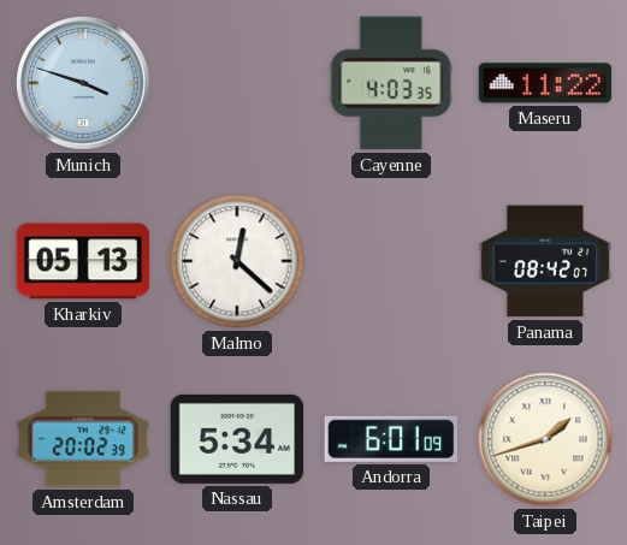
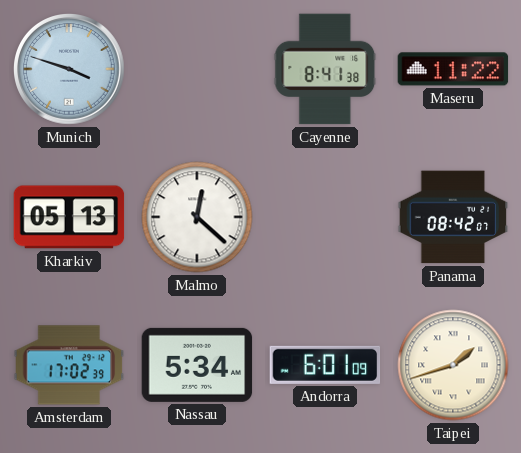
Cayenne: 4:03 -> 8:41
Amsterdam: 20:02 -> 17:02
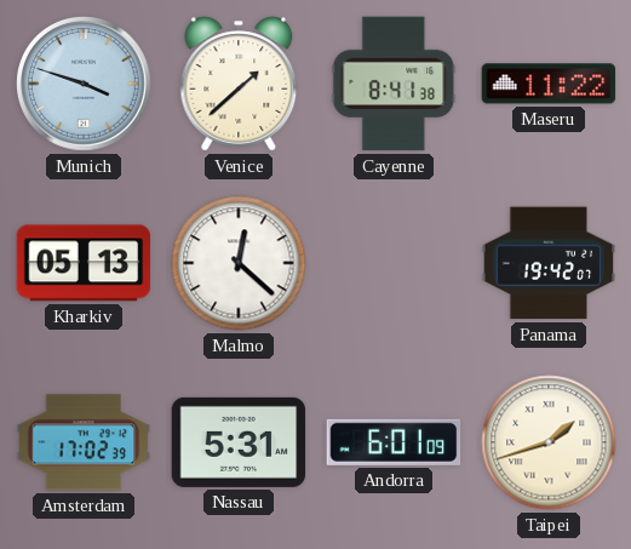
Venice: none -> 1:38
Panama: 08:42 -> 19:42
Nassau: 5:34 -> 5:31
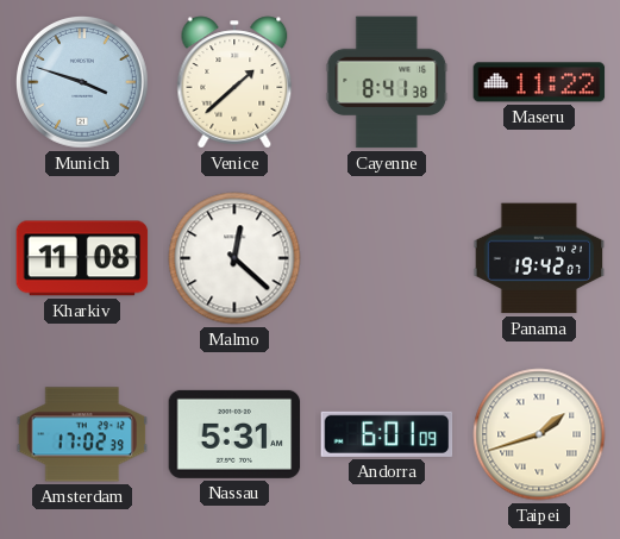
Kharkiv: 05:13 -> 11:08
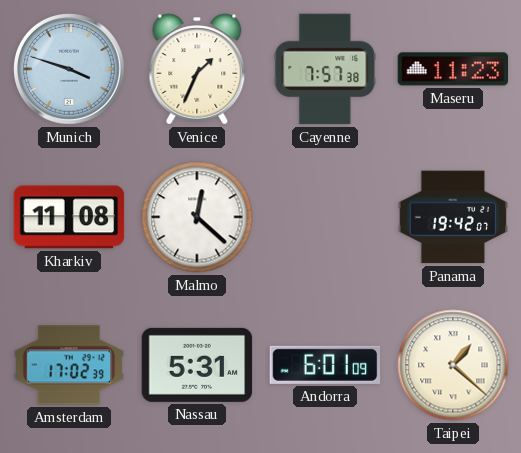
Venice: 1:38 -> 1:34
Cayenne: 8:41 -> 7:57
Maseru: 11:22 -> 11:23
Taipei: 1:42 -> 1:22
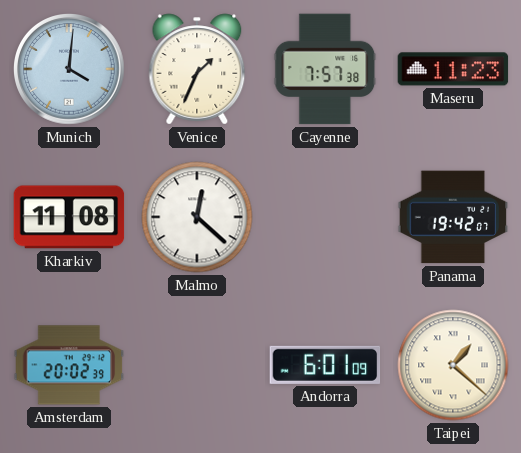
Munich: 3:48 -> 4:01
Amsterdam: 17:02 -> 20:02
Nassau: 5:31 -> none
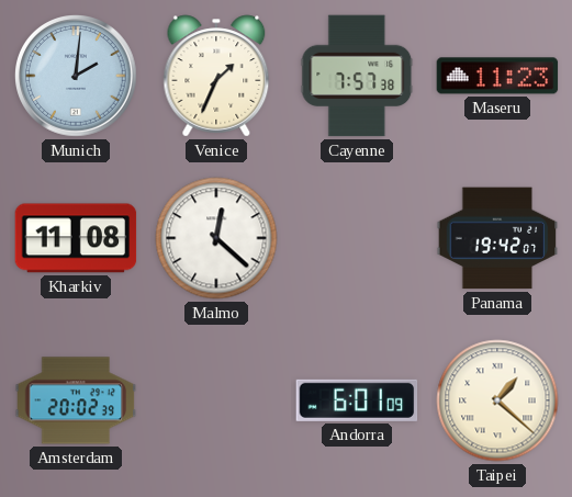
Munich: 4:01 -> 2:01
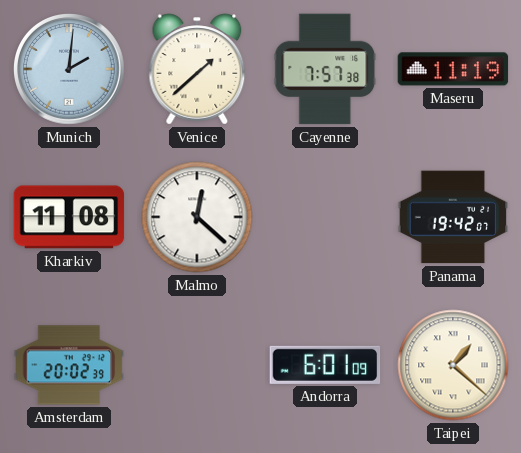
Venice: 1:34 -> 1:38
Maseru: 11:23 -> 11:19
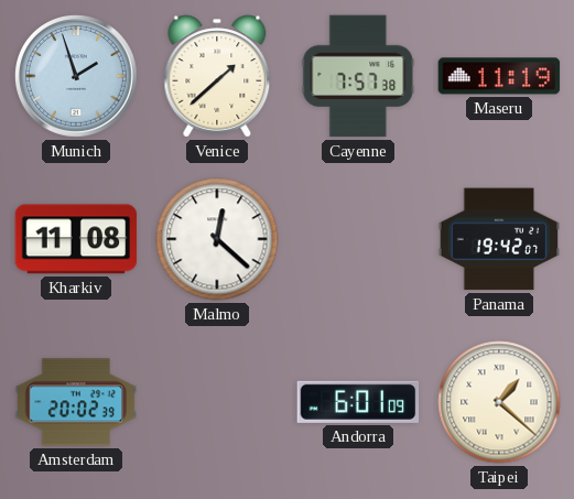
Munich: 2:01 -> 1:57
